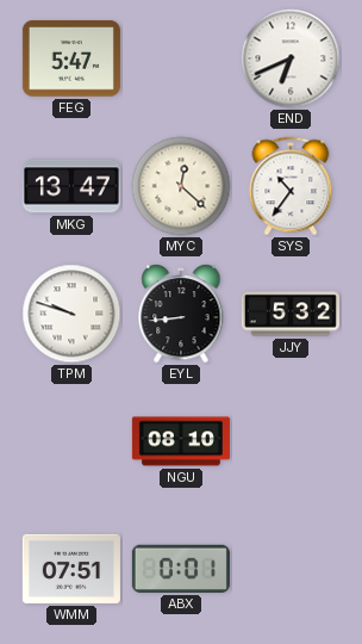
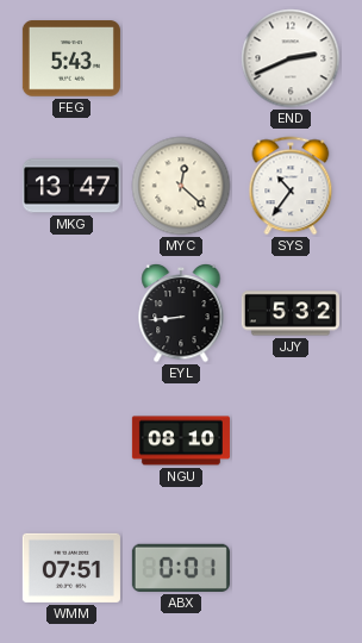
FEG: 5:47 -> 5:43
END: 6:41 -> 2:41
TPM: 9:48 -> none
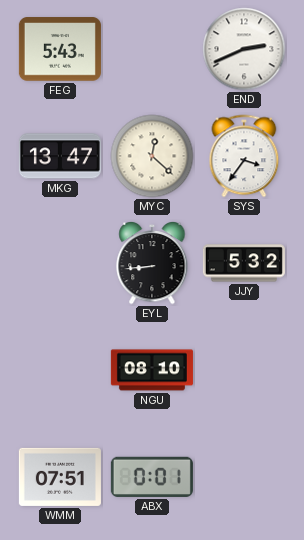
SYS: 10:36 -> 3:36
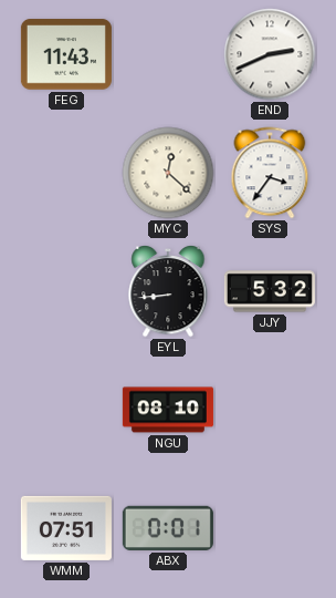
FEG: 5:43 -> 11:43
MKG: 13:47 -> none
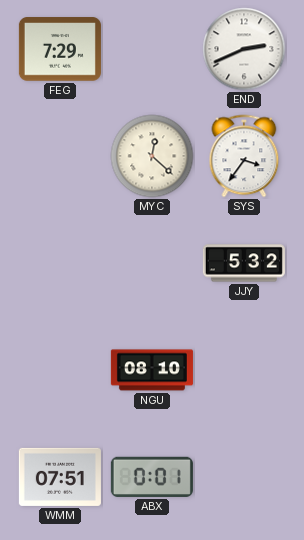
FEG: 11:43 -> 7:29
EYL: 8:44 -> none
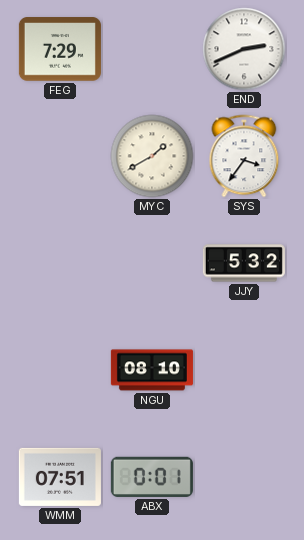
MYC: 12:22 -> 1:40
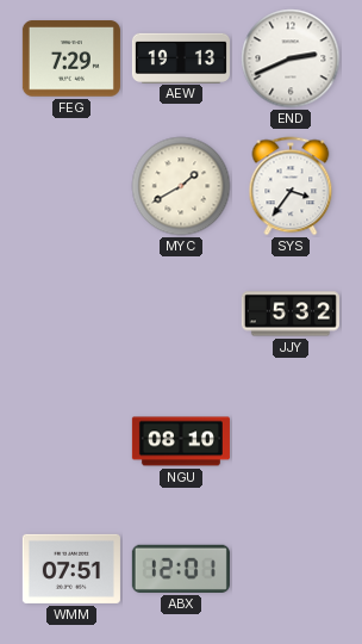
AEW: none -> 19:13
ABX: 0:01 -> 12:01
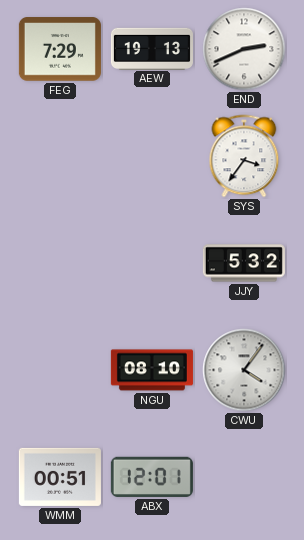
MYC: 1:40 -> none
CWU: none -> 4:06
WMM: 07:51 -> 00:51
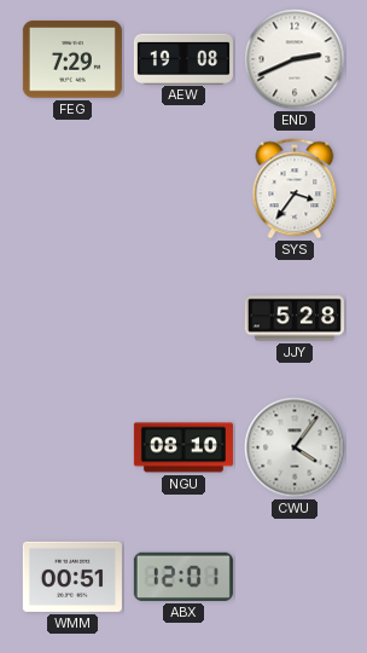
AEW: 19:13 -> 19:08
JJY: 5:32 -> 5:28
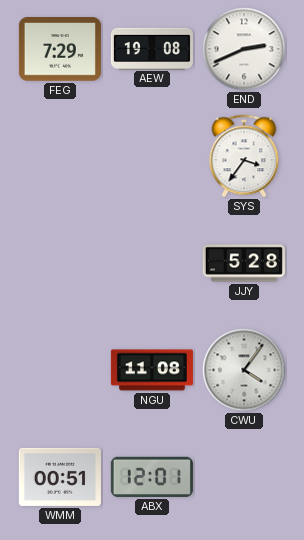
NGU: 08:10 -> 11:08
